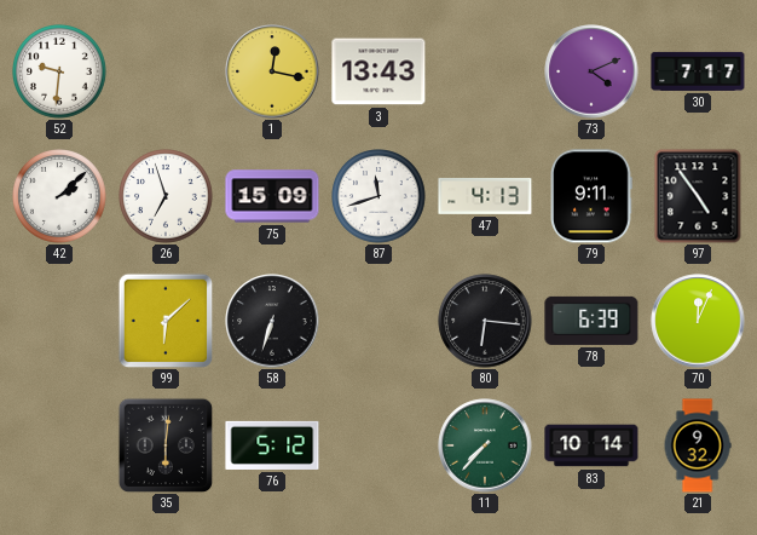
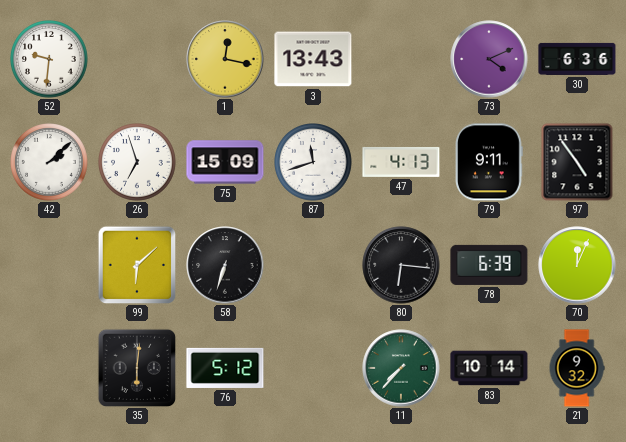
30: 7:17 -> 6:36
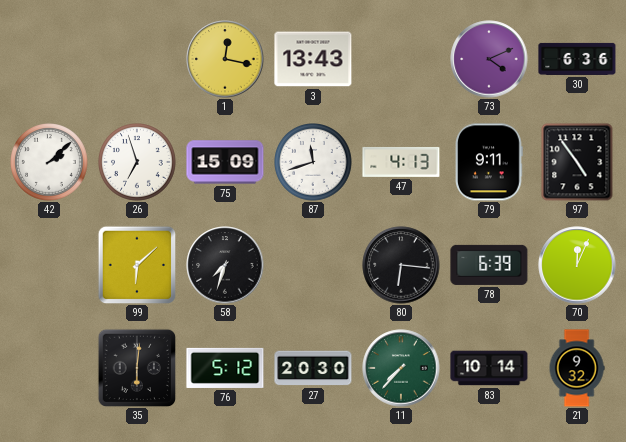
52: 9:31 -> none
58: 6:33 -> 7:33
27: none -> 20:30
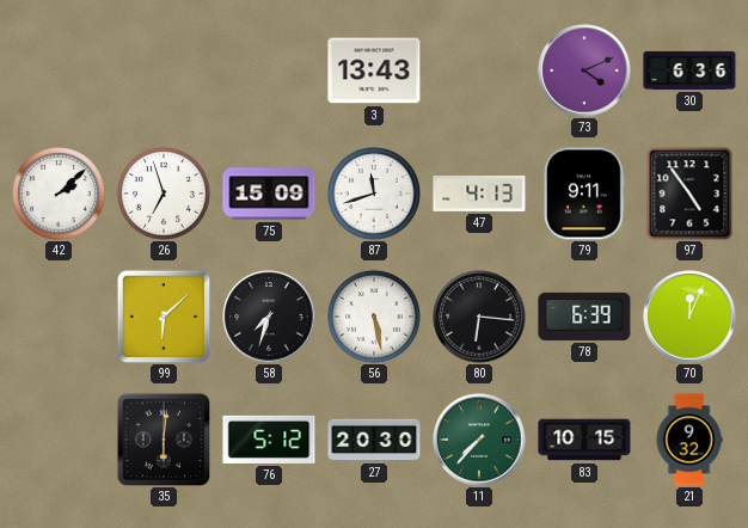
1: 12:17 -> none
56: none -> 5:28
83: 10:14 -> 10:15
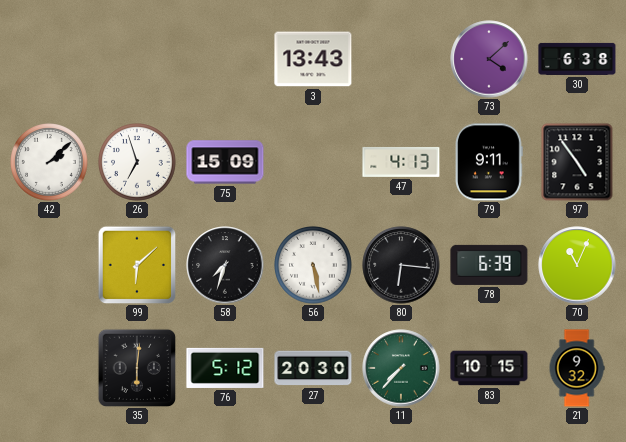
73: 4:11 -> 4:08
30: 6:36 -> 6:38
87: 11:42 -> none
70: 12:04 -> 11:04
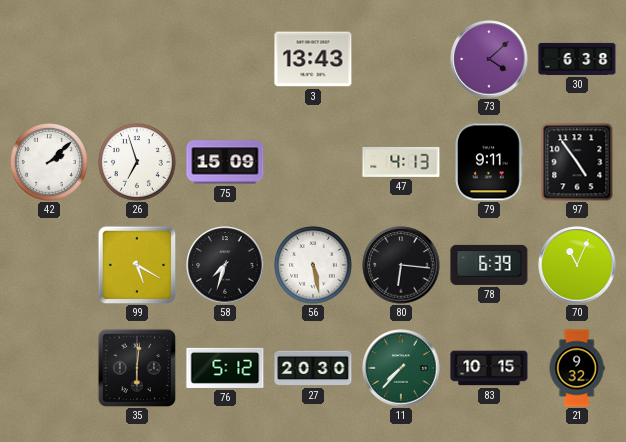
99: 6:08 -> 5:20
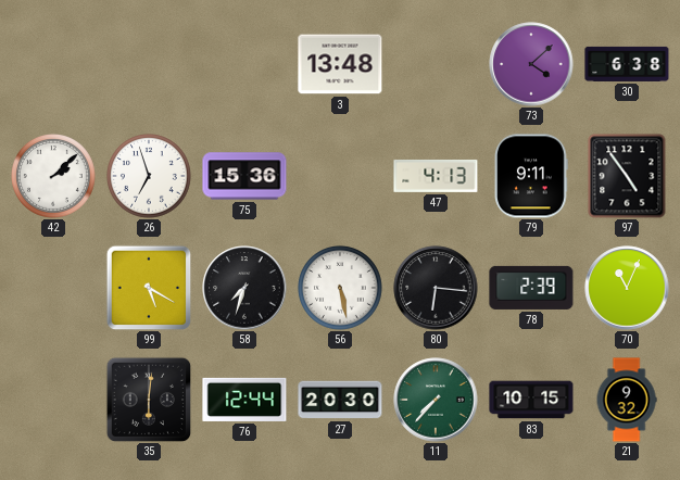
3: 13:43 -> 13:48
75: 15:09 -> 15:36
78: 6:39 -> 2:39
76: 5:12 -> 12:44
